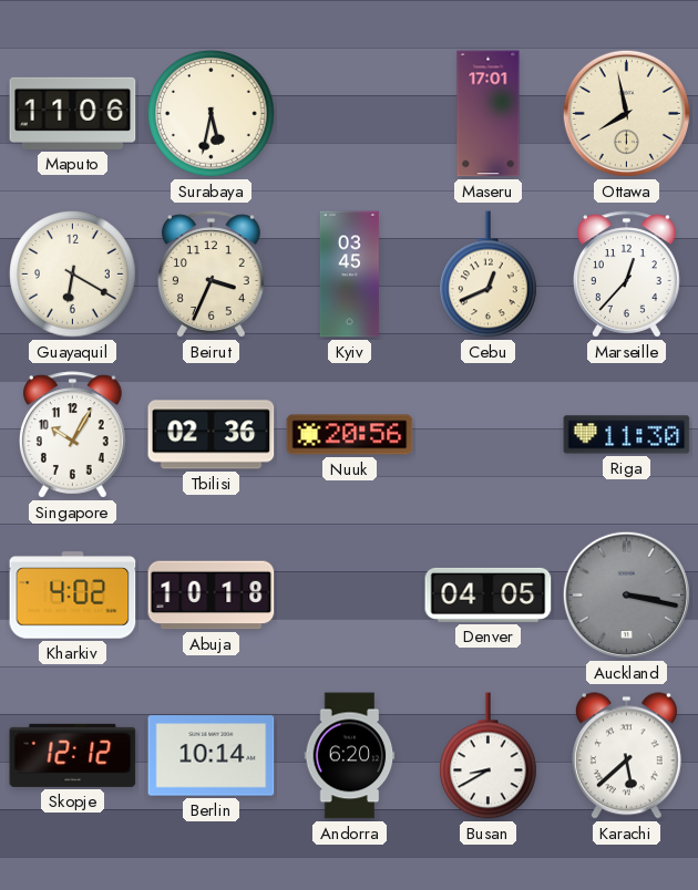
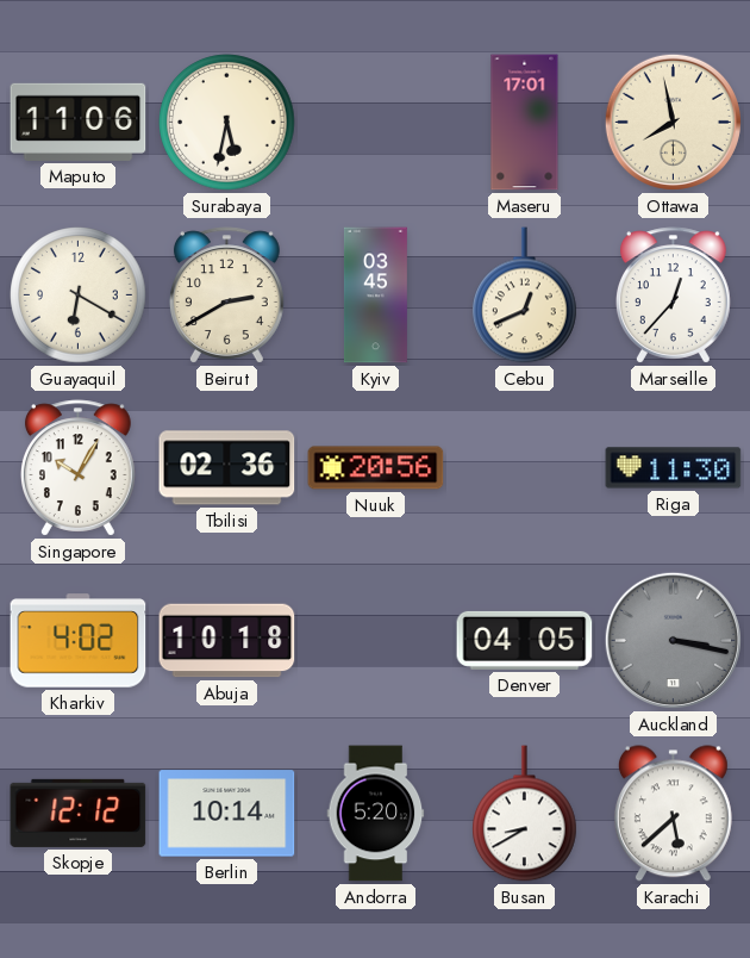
Beirut: 3:34 -> 2:40
Andorra: 6:20 -> 5:20
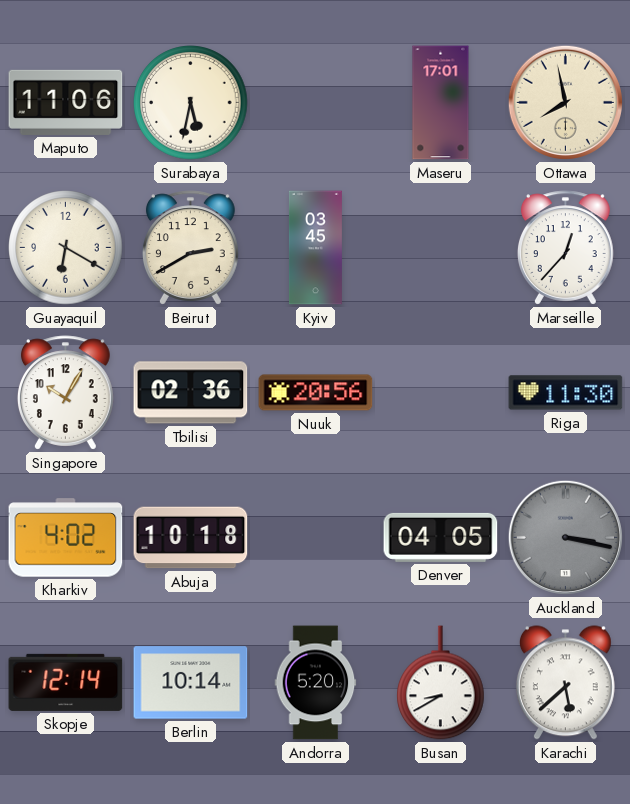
Cebu: 12:41 -> none
Skopje: 12:12 -> 12:14
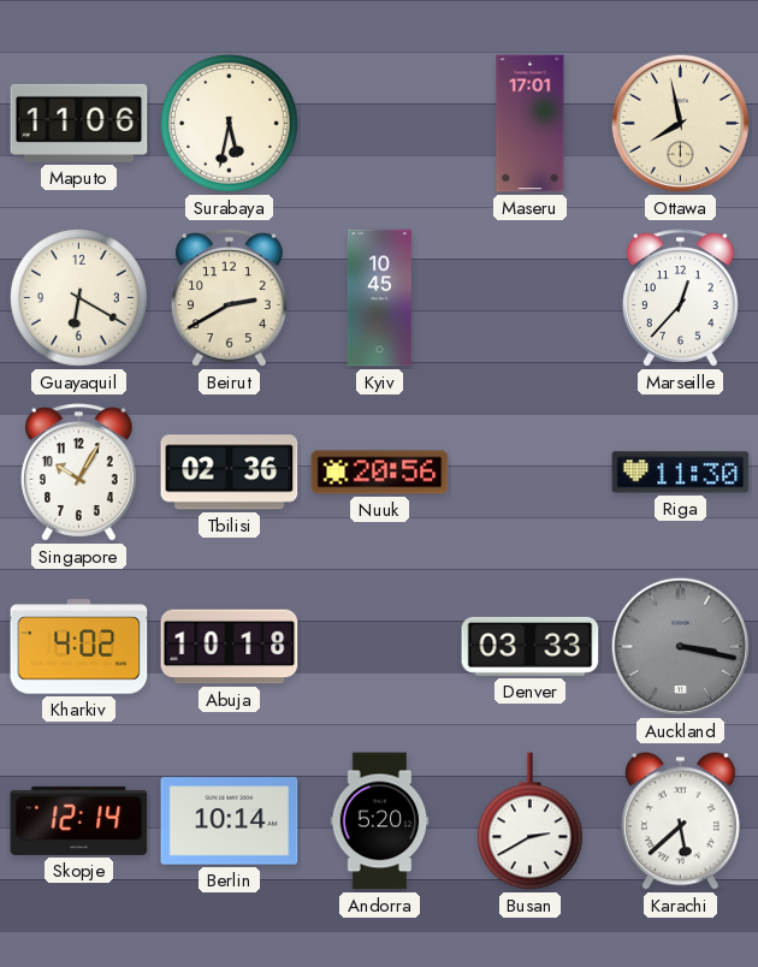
Kyiv: 03:45 -> 10:45
Denver: 04:05 -> 03:33
Busan: 8:40 -> 2:40
